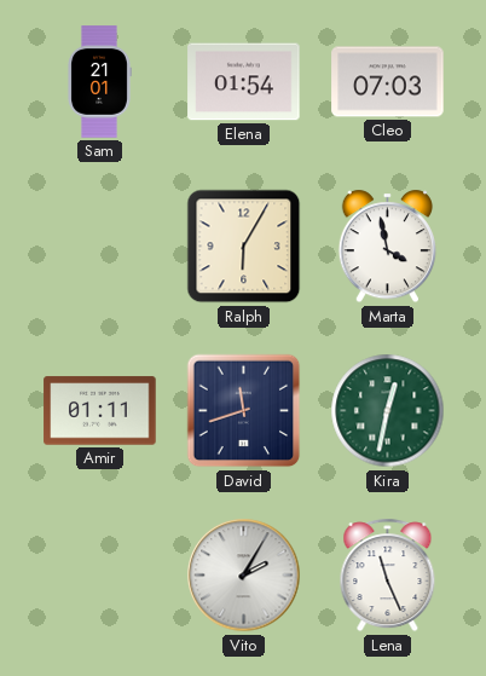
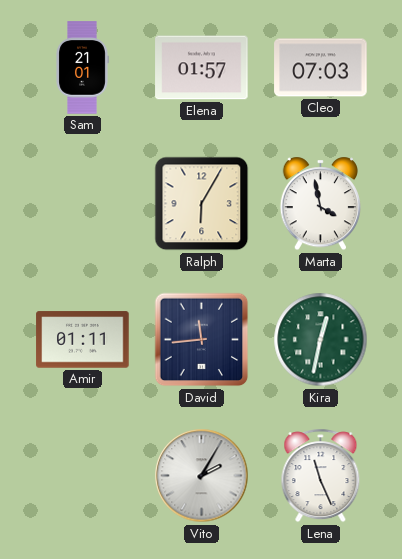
Elena: 01:54 -> 01:57
David: 11:42 -> 11:44
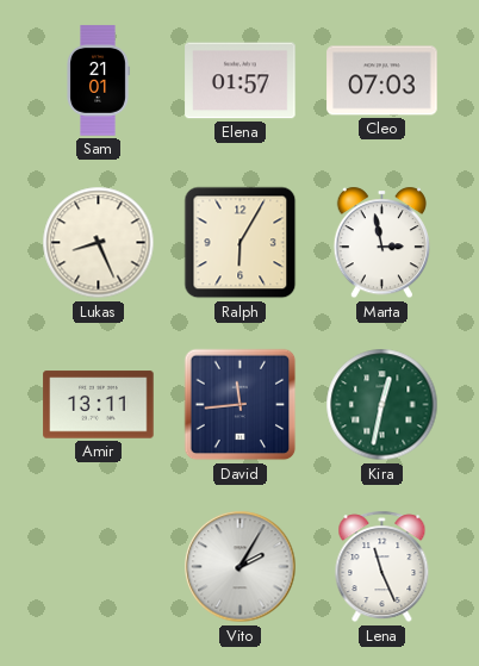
Lukas: none -> 8:26
Marta: 3:58 -> 2:58
Amir: 01:11 -> 13:11
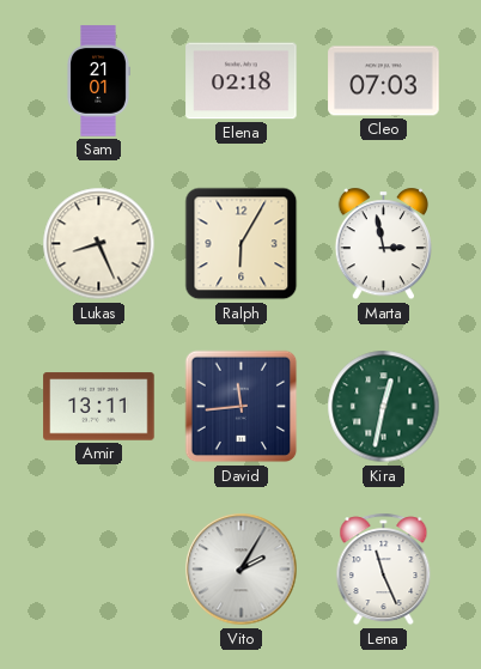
Elena: 01:57 -> 02:18
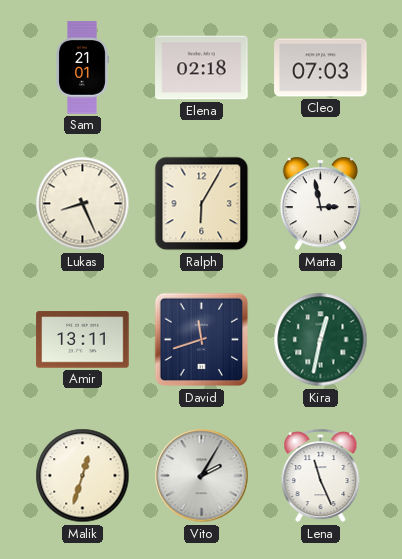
David: 11:44 -> 11:42
Malik: none -> 12:33
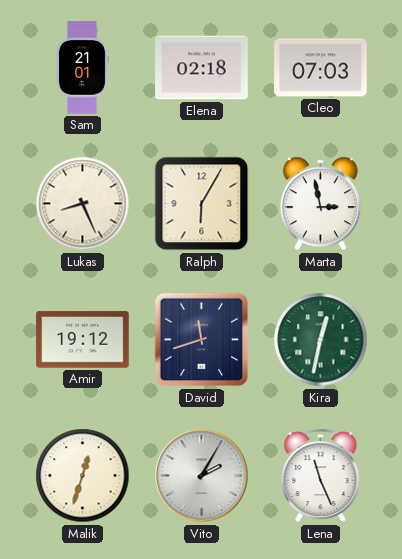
Amir: 13:11 -> 19:12
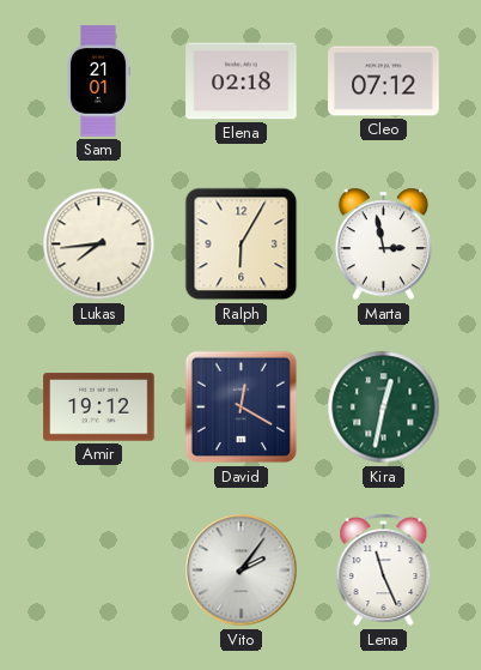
Cleo: 07:03 -> 07:12
Lukas: 8:26 -> 7:44
David: 11:42 -> 12:20
Malik: 12:33 -> none
Vito: 2:05 -> 2:06
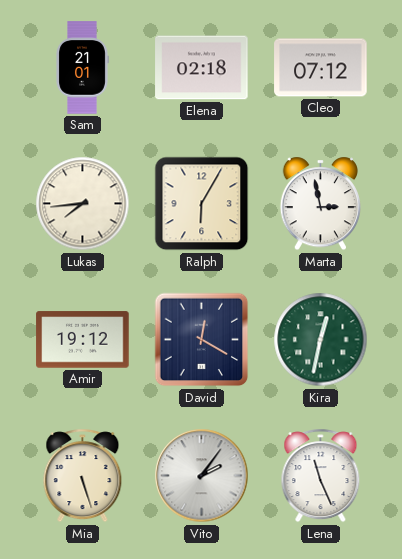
Mia: none -> 5:27
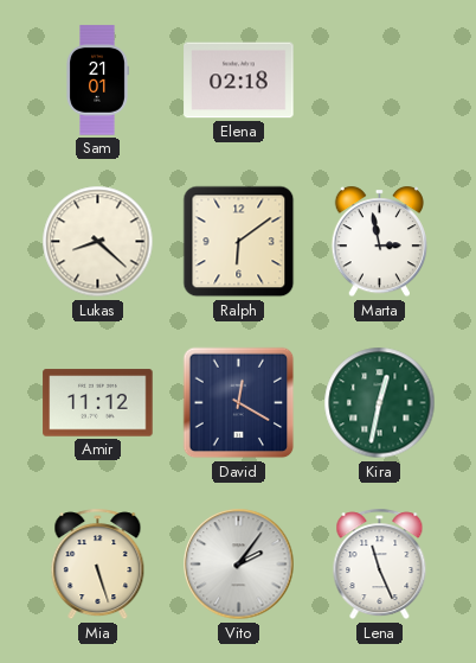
Cleo: 07:12 -> none
Lukas: 7:44 -> 8:22
Ralph: 6:05 -> 6:09
Amir: 19:12 -> 11:12
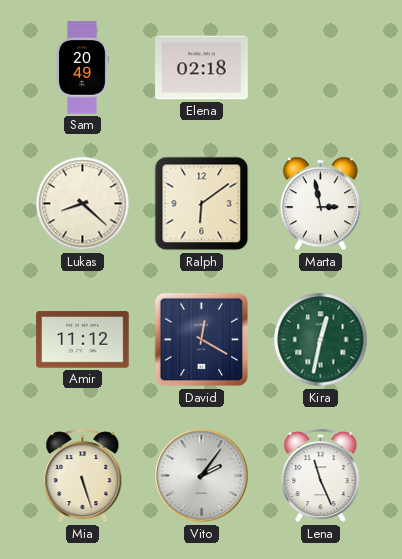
Sam: 21:01 -> 20:49
